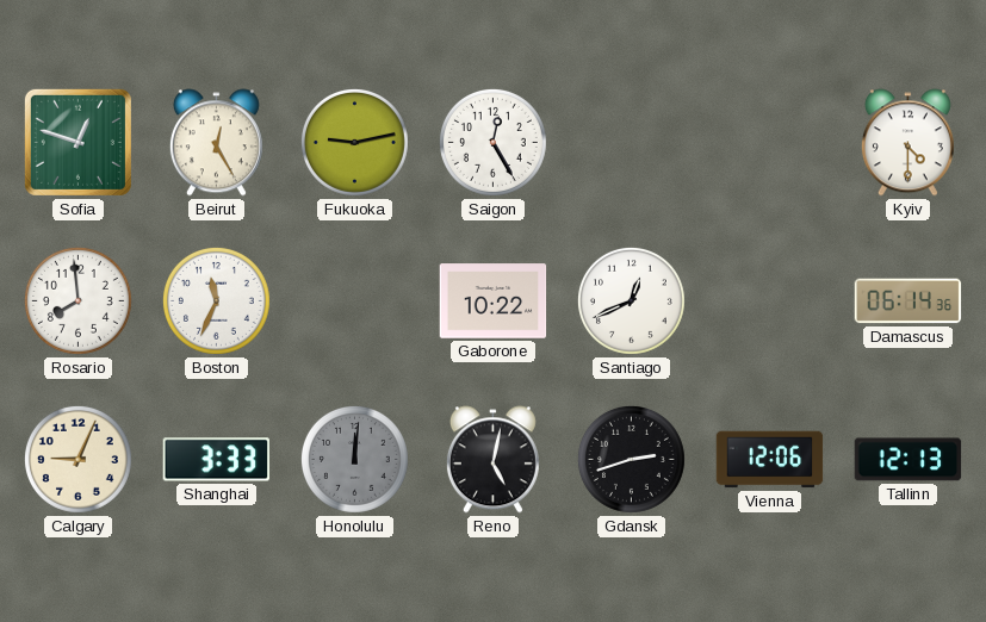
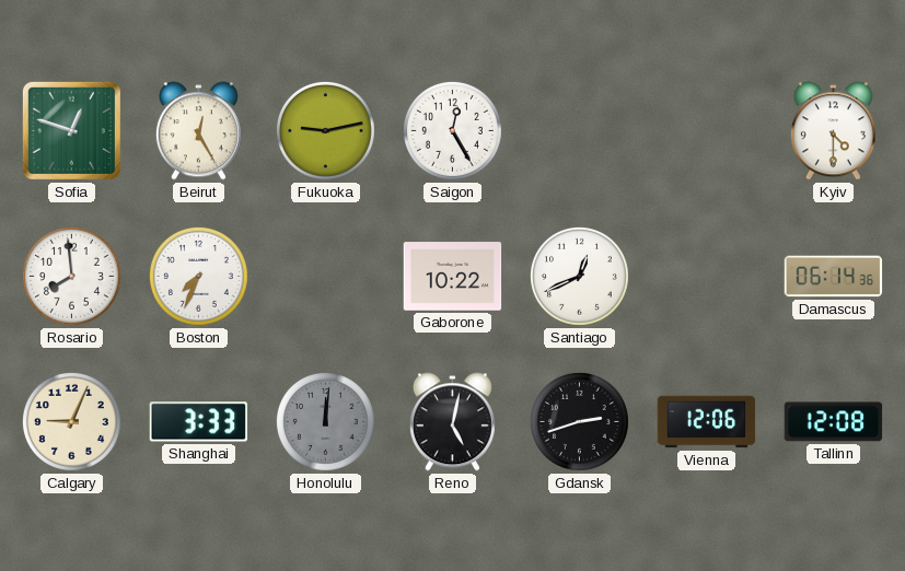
Boston: 11:34 -> 7:34
Tallinn: 12:13 -> 12:08
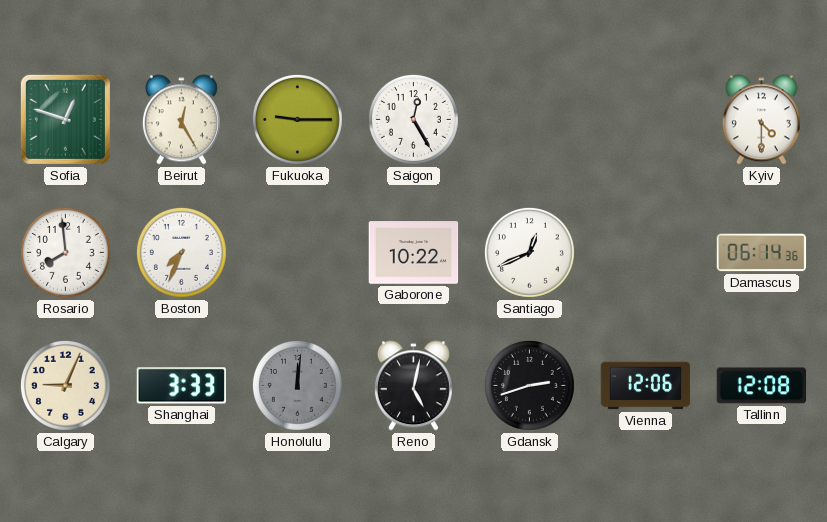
Fukuoka: 9:13 -> 9:15
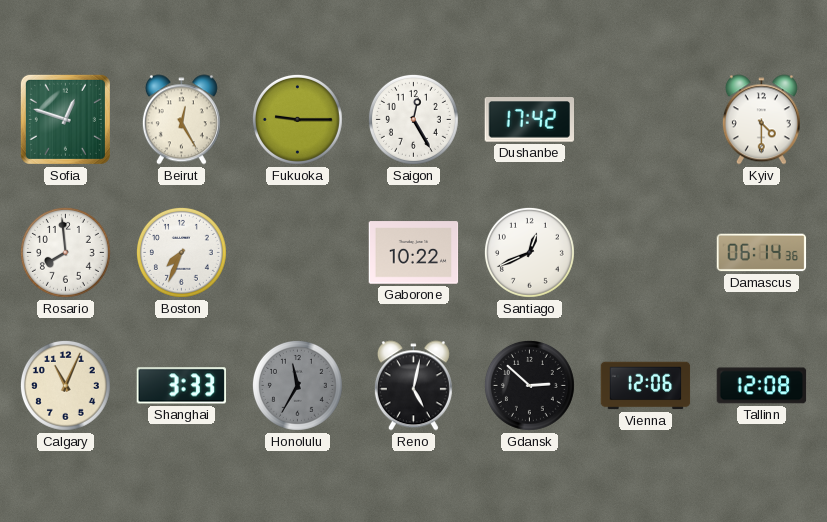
Dushanbe: none -> 17:42
Calgary: 9:04 -> 11:04
Honolulu: 12:01 -> 11:35
Gdansk: 2:42 -> 2:52
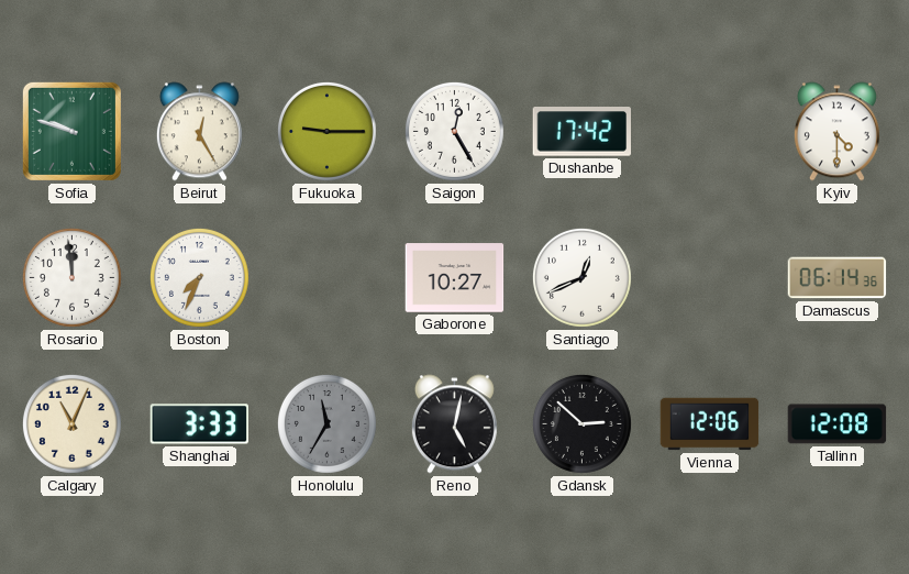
Sofia: 12:48 -> 9:48
Rosario: 7:59 -> 11:59
Gaborone: 10:22 -> 10:27
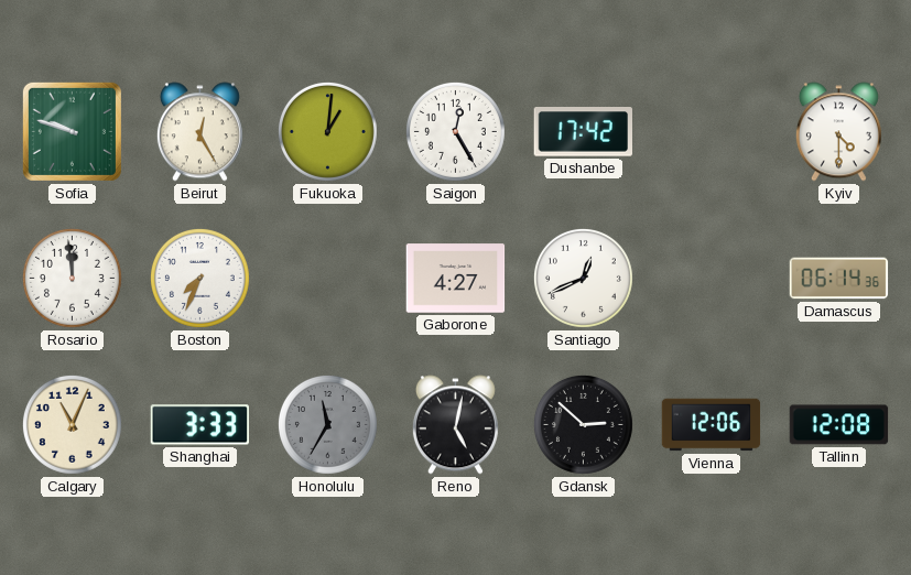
Fukuoka: 9:15 -> 1:01
Gaborone: 10:27 -> 4:27
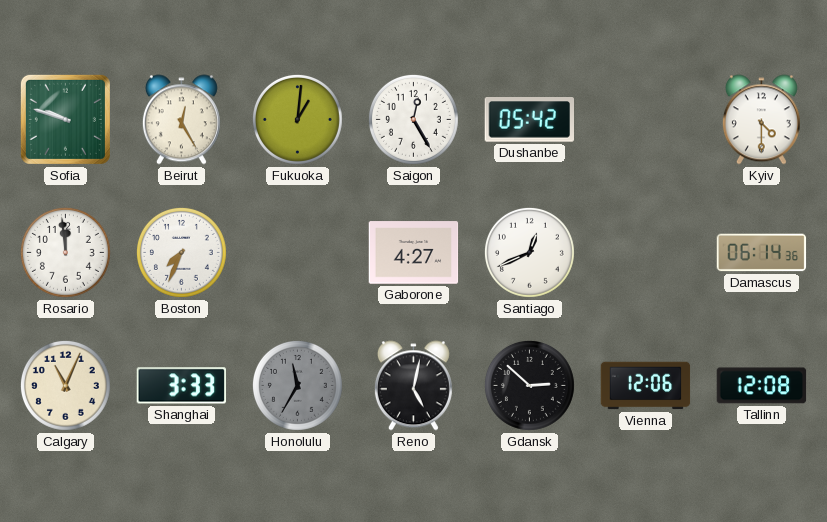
Dushanbe: 17:42 -> 05:42
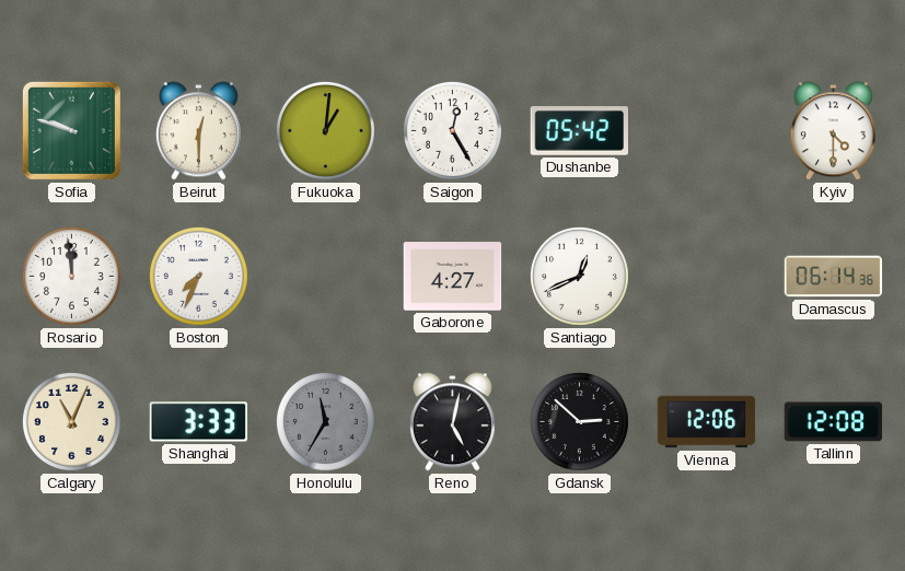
Beirut: 12:25 -> 12:30
